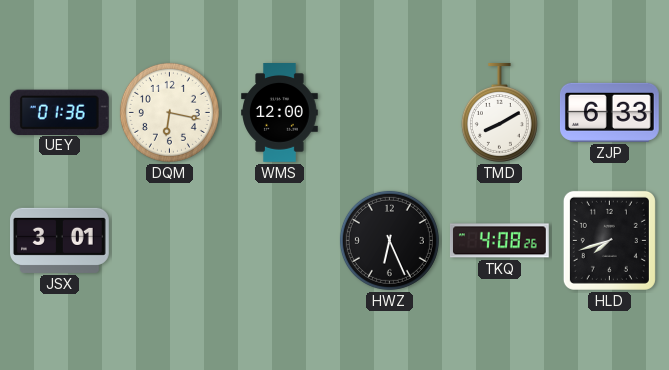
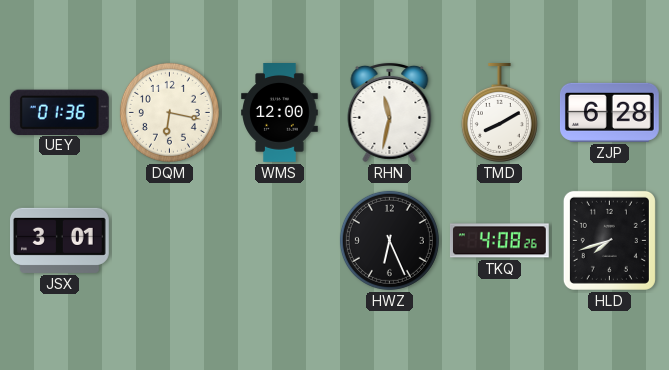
RHN: none -> 11:32
ZJP: 6:33 -> 6:28
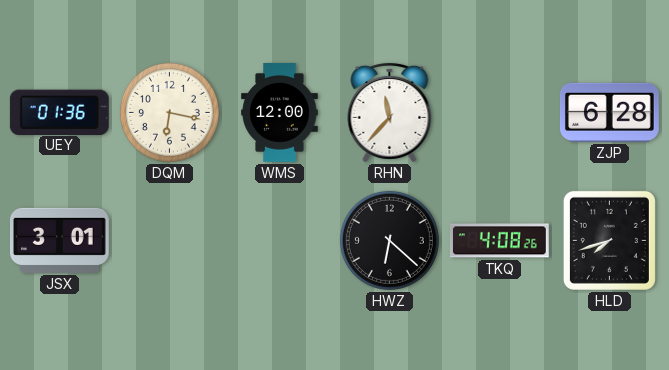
RHN: 11:32 -> 11:37
TMD: 8:10 -> none
HWZ: 6:26 -> 6:22
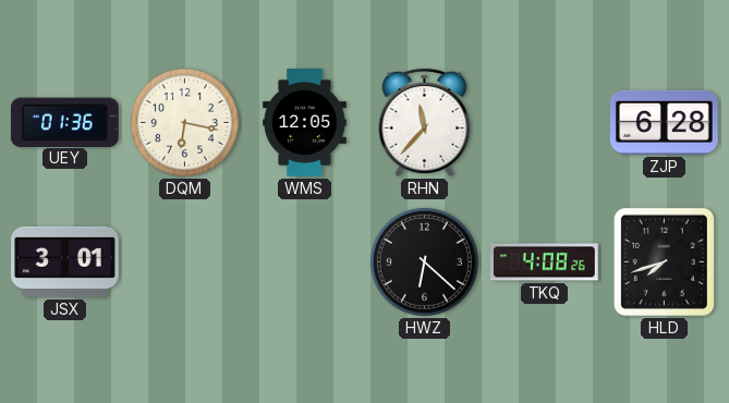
WMS: 12:00 -> 12:05
